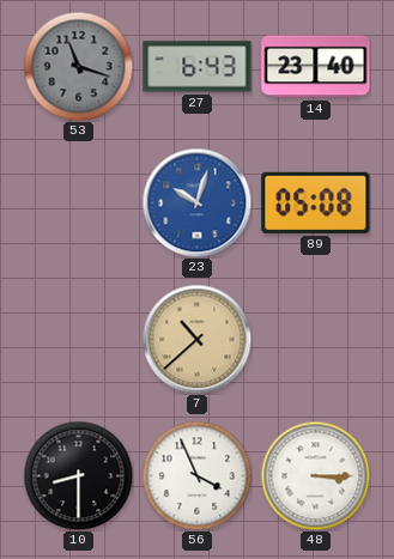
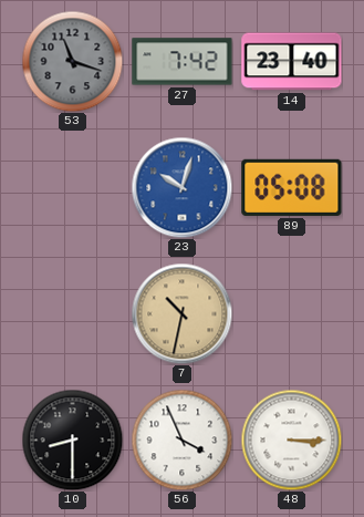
27: 6:43 -> 7:42
7: 10:38 -> 10:32
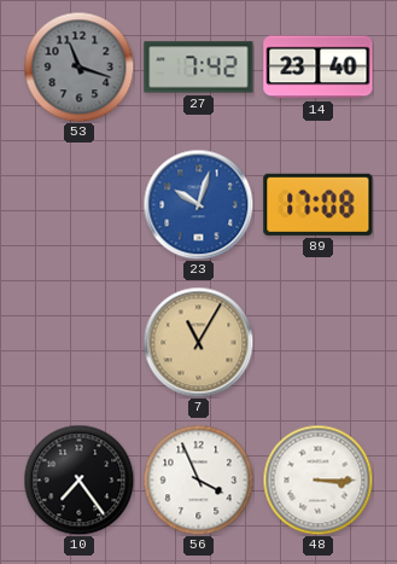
89: 05:08 -> 17:08
7: 10:32 -> 11:05
10: 8:30 -> 7:24
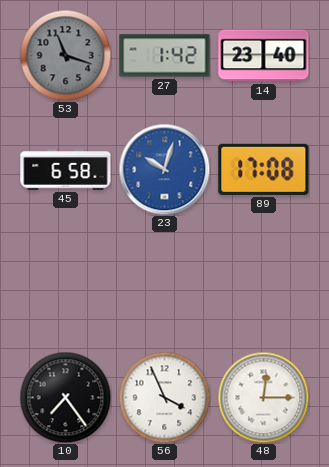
27: 7:42 -> 1:42
45: none -> 6:58
7: 11:05 -> none
48: 3:15 -> 12:15
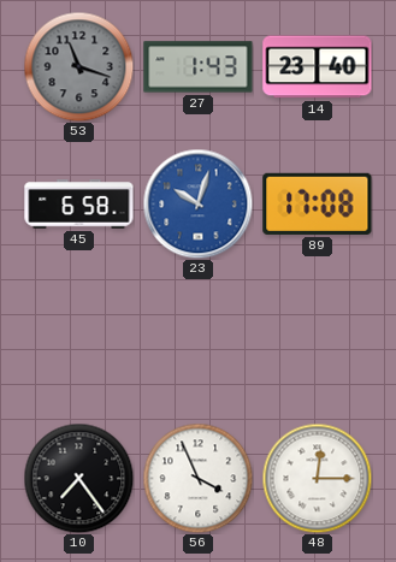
27: 1:42 -> 1:43
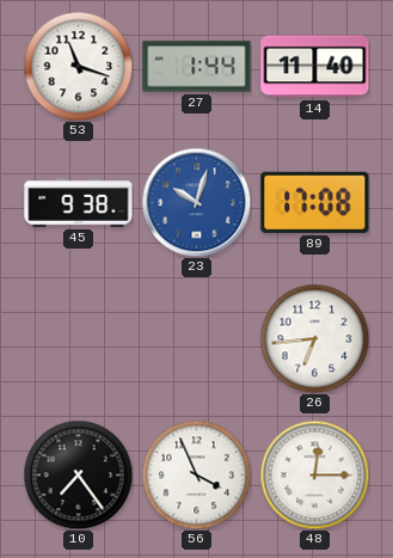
53 dial: grey -> white
27: 1:43 -> 1:44
14: 23:40 -> 11:40
45: 6:58 -> 9:38
26: none -> 6:44
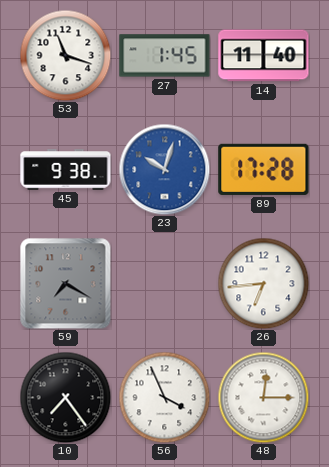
27: 1:44 -> 1:45
89: 17:08 -> 17:28
59: none -> 7:20
